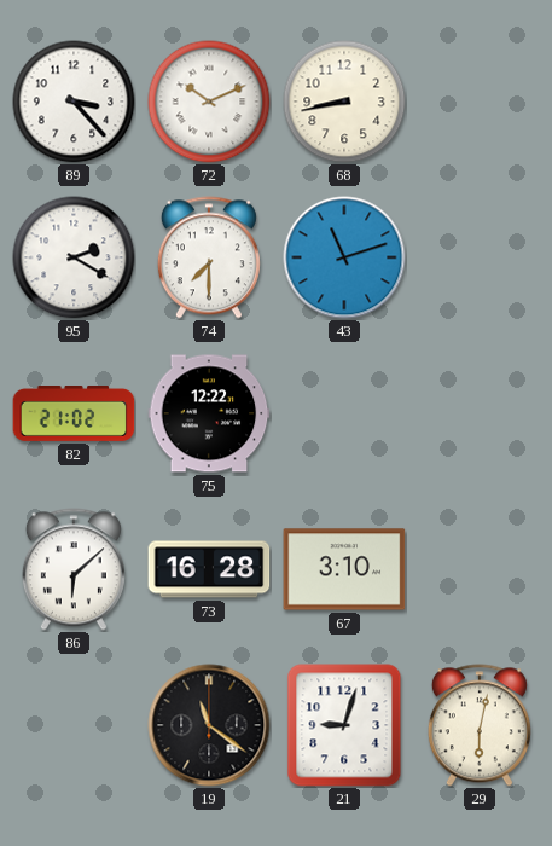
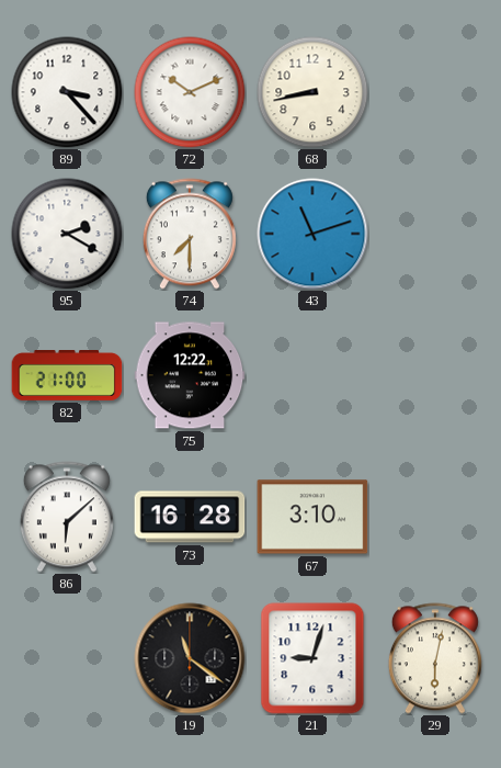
82: 21:02 -> 21:00
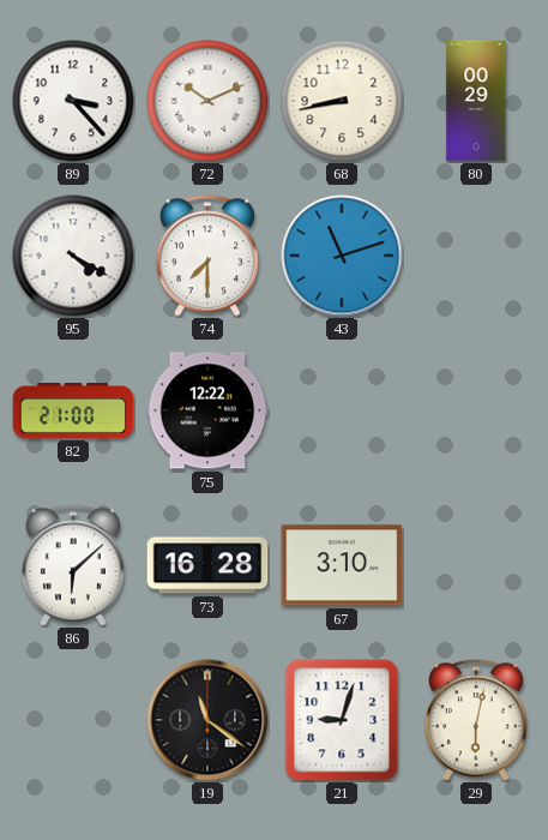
80: none -> 00:29
95: 2:20 -> 4:20
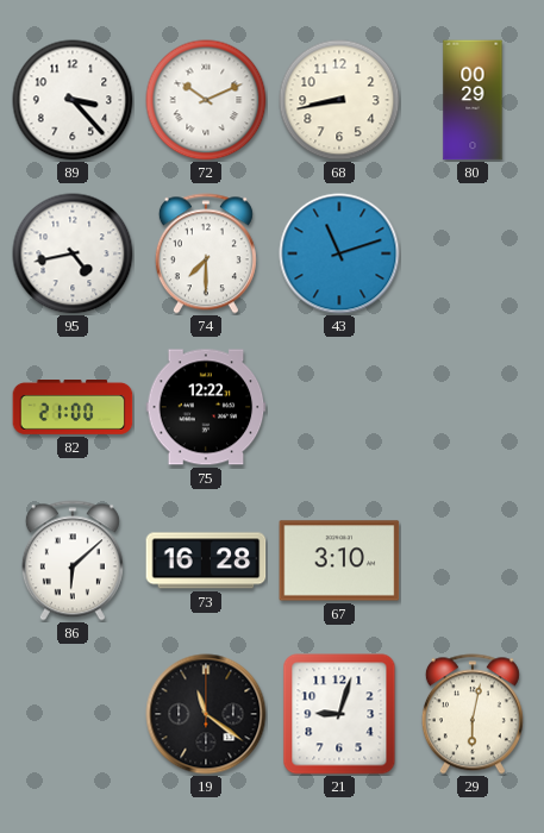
95: 4:20 -> 4:43
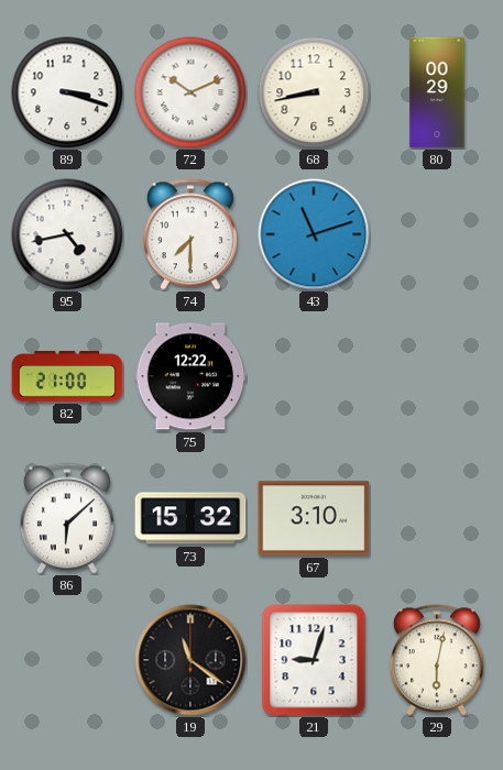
89: 3:23 -> 3:18
73: 16:28 -> 15:32
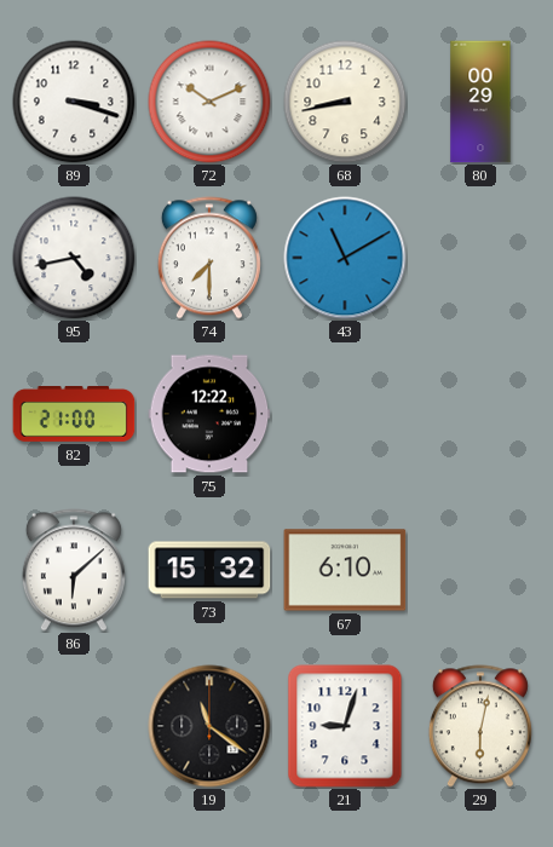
43: 11:12 -> 11:10
67: 3:10 -> 6:10
